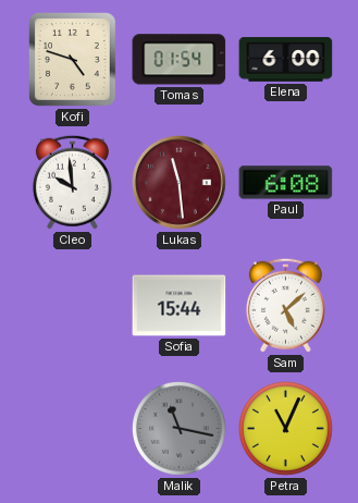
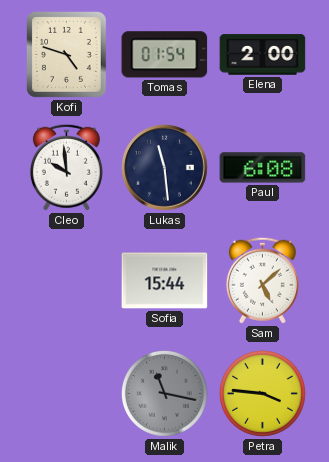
Elena: 6:00 -> 2:00
Lukas dial: burgundy -> navy
Petra: 11:04 -> 3:46
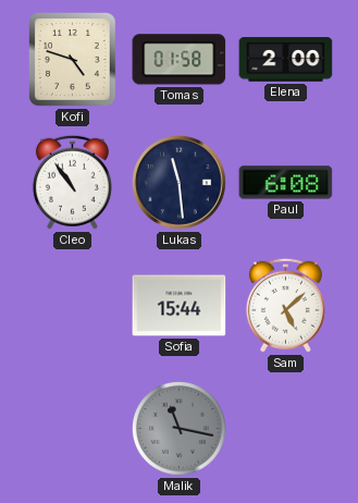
Tomas: 01:54 -> 01:58
Cleo: 9:59 -> 10:54
Petra: 3:46 -> none
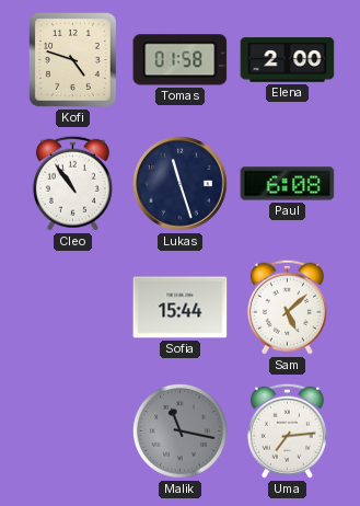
Lukas: 11:29 -> 11:27
Uma: none -> 7:14
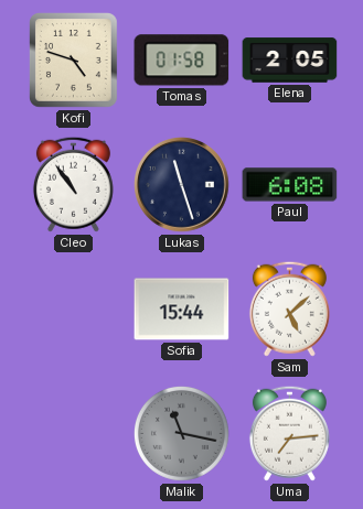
Elena: 2:00 -> 2:05
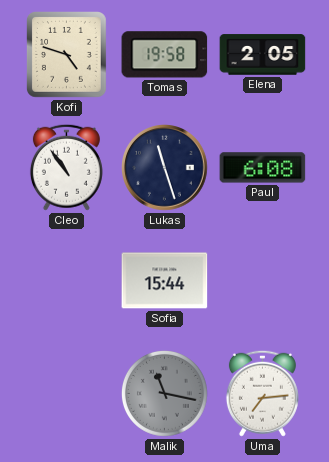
Tomas: 01:58 -> 19:58
Sam: 5:08 -> none
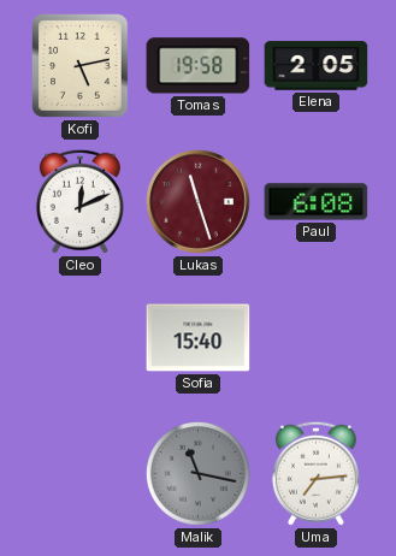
Kofi: 4:48 -> 5:13
Cleo: 10:54 -> 12:11
Lukas dial: navy -> burgundy
Sofia: 15:44 -> 15:40
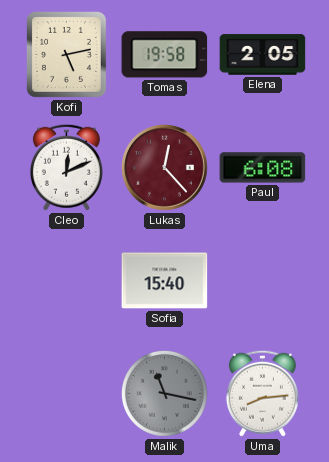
Lukas: 11:27 -> 12:23
Uma: 7:14 -> 8:14
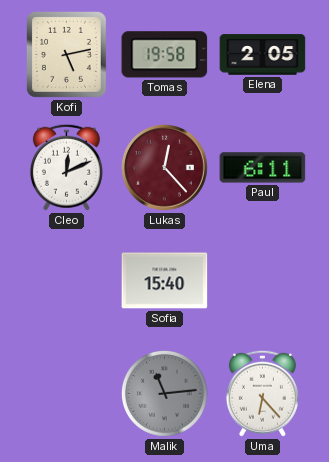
Paul: 6:08 -> 6:11
Malik: 11:17 -> 11:14
Uma: 8:14 -> 6:23
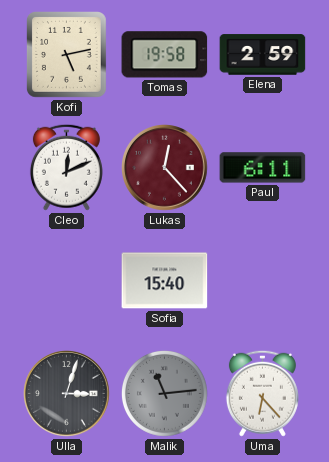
Elena: 2:05 -> 2:59
Ulla: none -> 3:03
